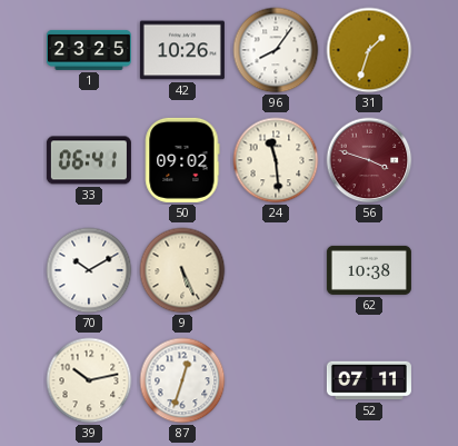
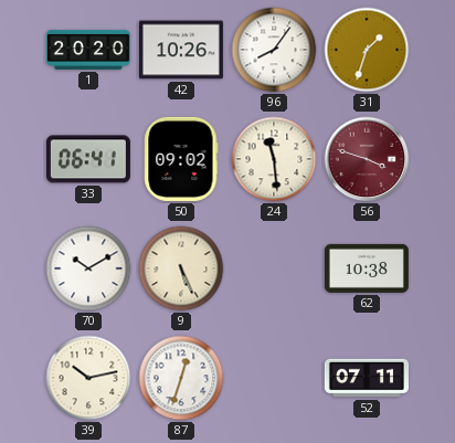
1: 23:25 -> 20:20
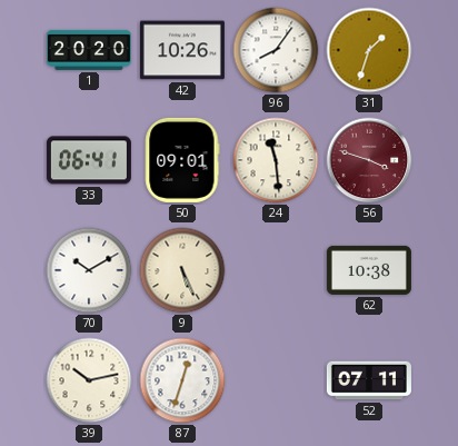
50: 09:02 -> 09:01
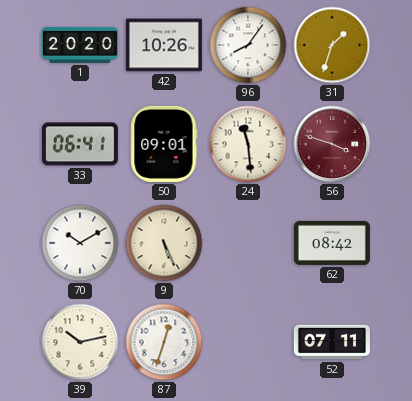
62: 10:38 -> 08:42
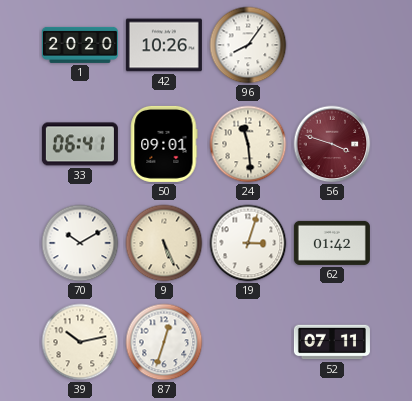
31: 1:33 -> none
19: none -> 3:03
62: 08:42 -> 01:42
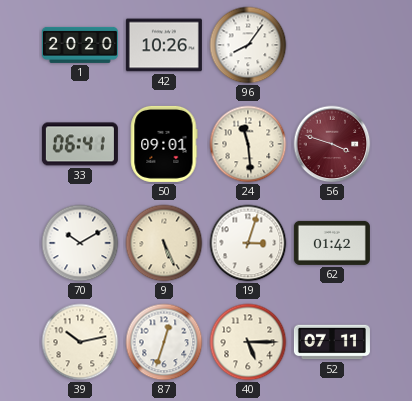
40: none -> 5:15
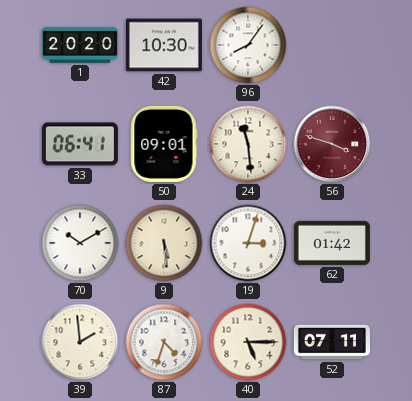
42: 10:26 -> 10:30
9: 5:26 -> 5:29
39: 10:13 -> 1:59
87: 12:33 -> 4:33
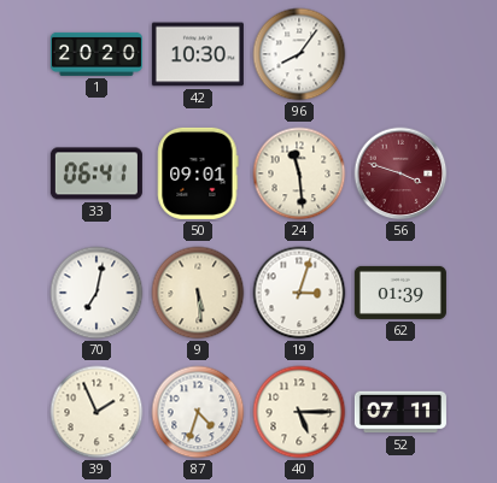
70: 10:10 -> 7:02
62: 01:42 -> 01:39
39: 1:59 -> 1:56
